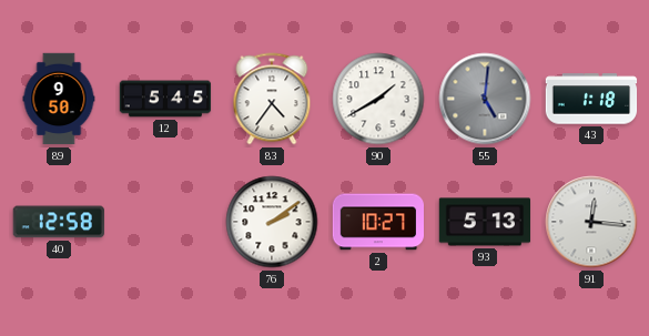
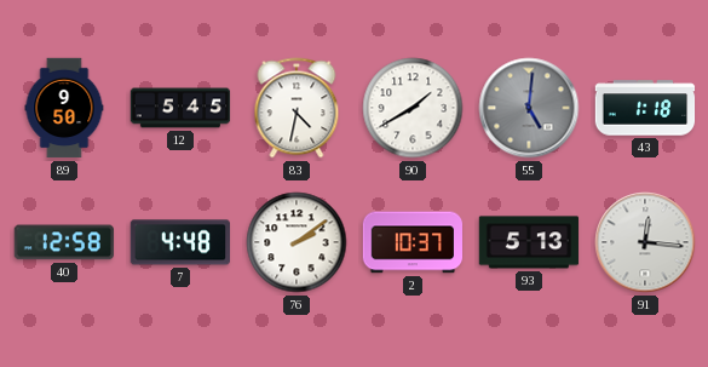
83: 4:36 -> 4:32
7: none -> 4:48
2: 10:27 -> 10:37
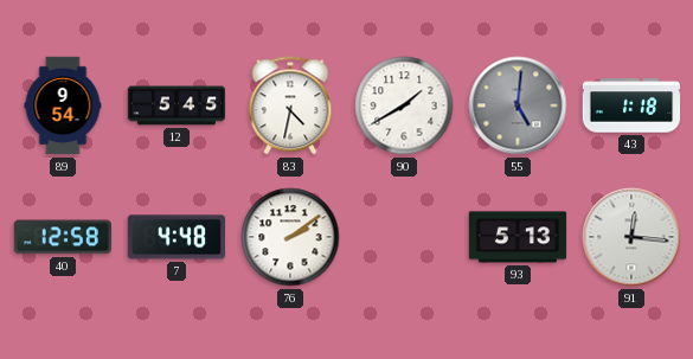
89: 9:50 -> 9:54
2: 10:37 -> none
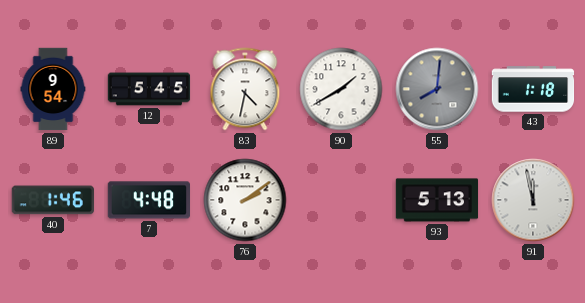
55: 5:01 -> 8:01
40: 12:58 -> 1:46
91: 12:16 -> 11:58
